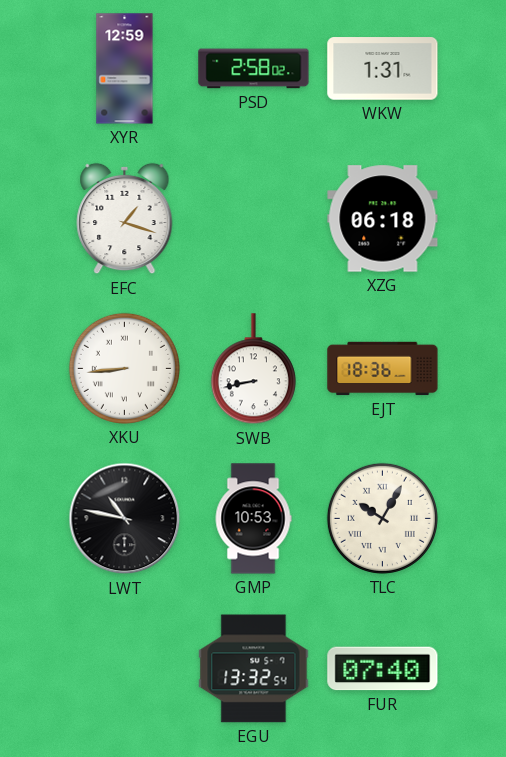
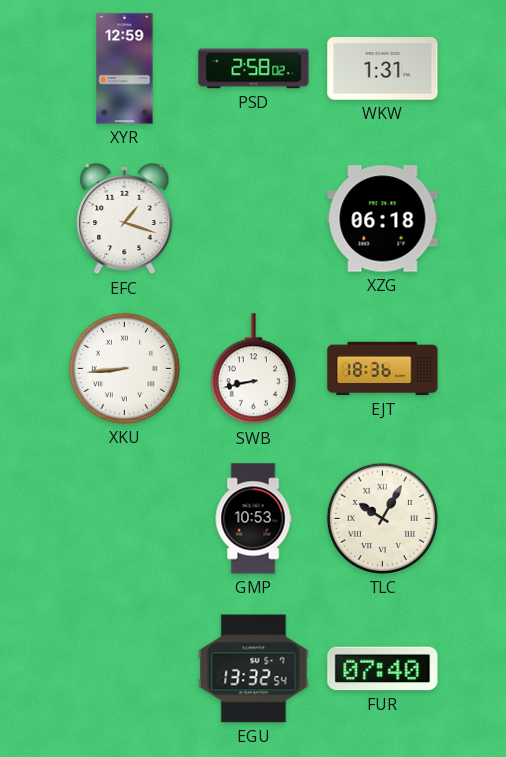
LWT: 10:47 -> none
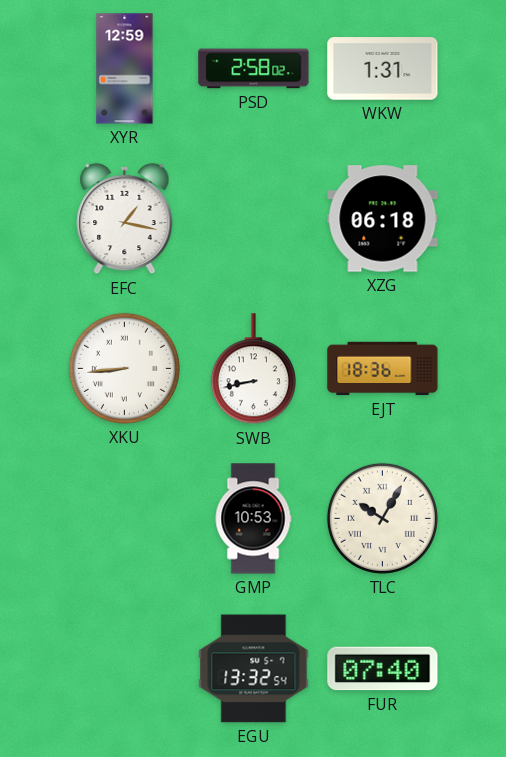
EFC: 1:18 -> 1:17
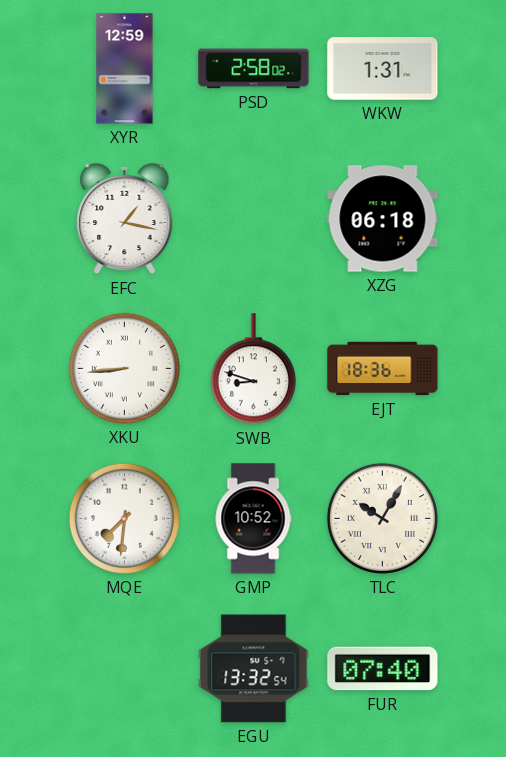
SWB: 8:43 -> 8:48
MQE: none -> 7:31
GMP: 10:53 -> 10:52
